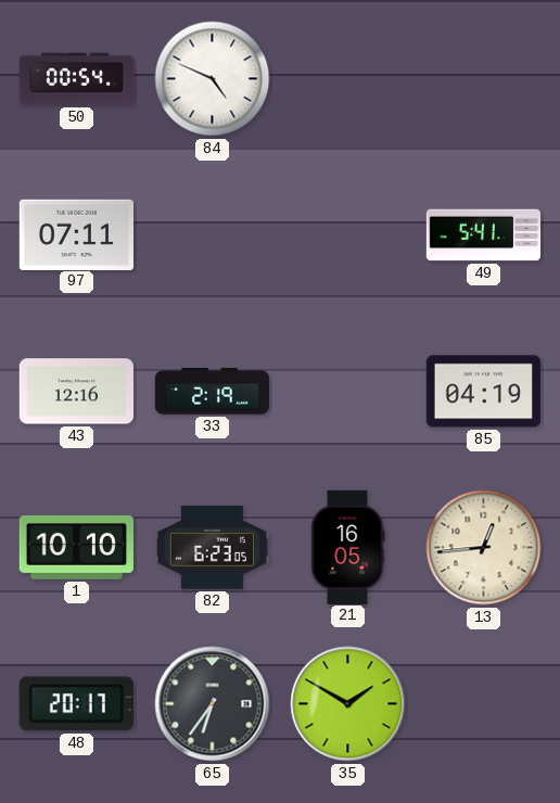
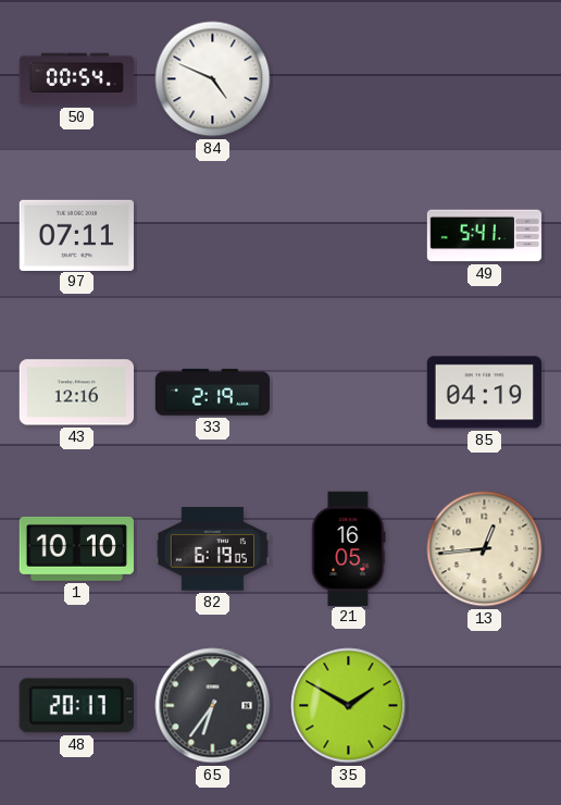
82: 6:23 -> 6:19
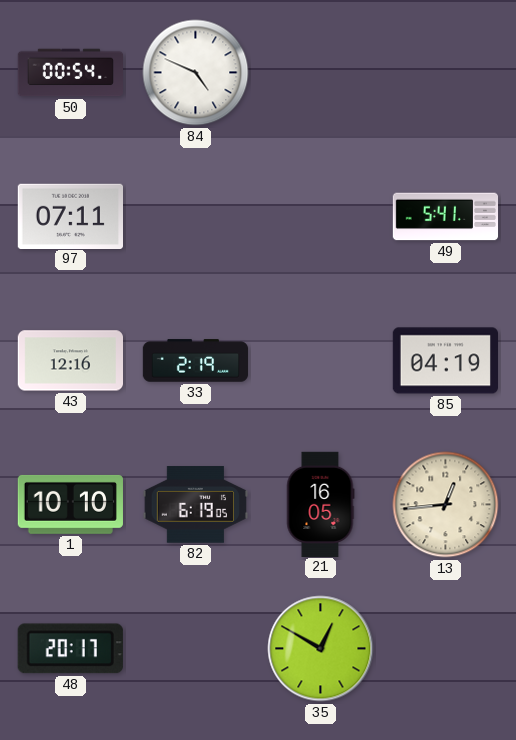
65: 6:36 -> none
35: 1:50 -> 12:50
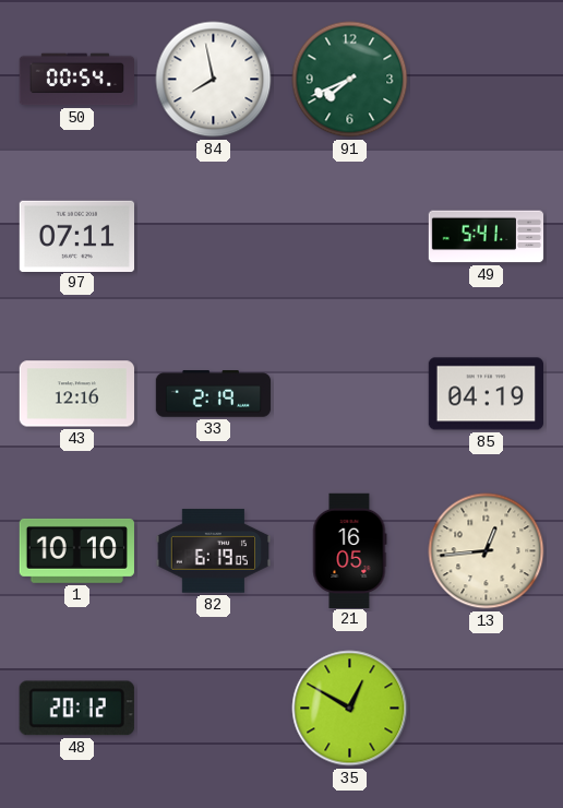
84: 4:49 -> 7:58
91: none -> 7:41
48: 20:17 -> 20:12
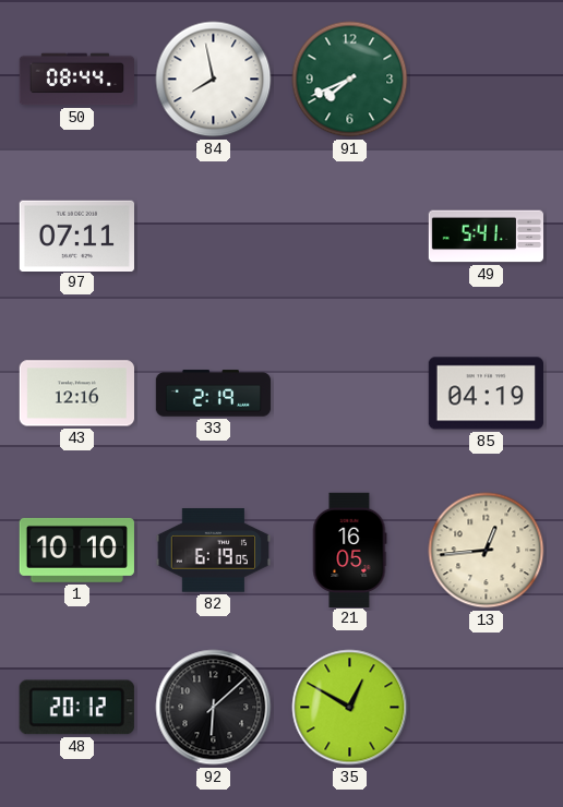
50: 00:54 -> 08:44
92: none -> 6:08
